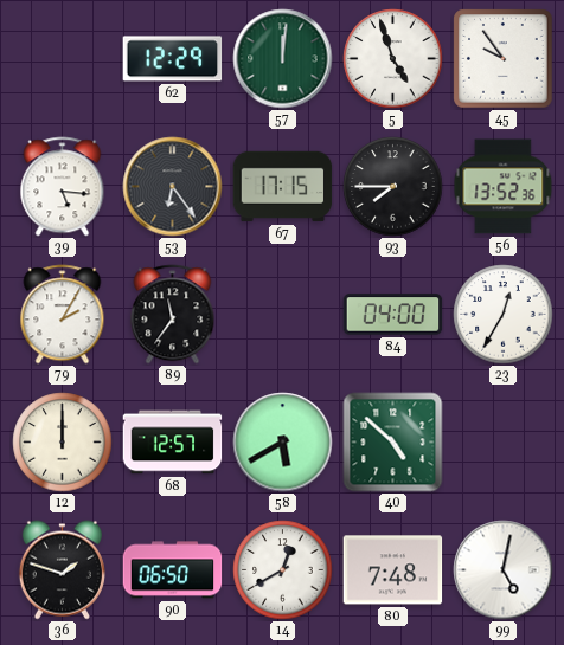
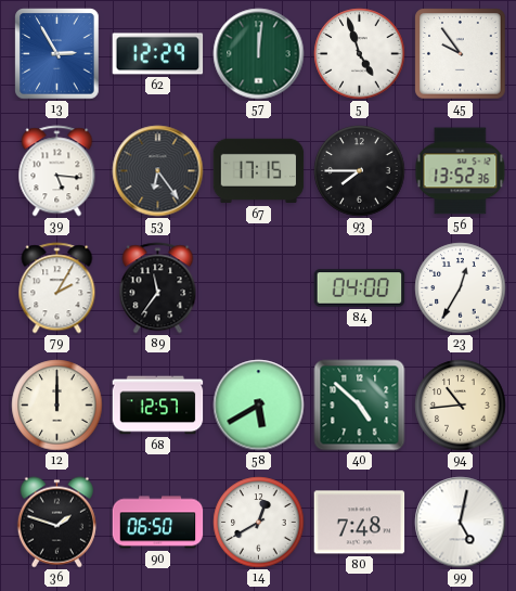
13: none -> 2:55
94: none -> 10:44
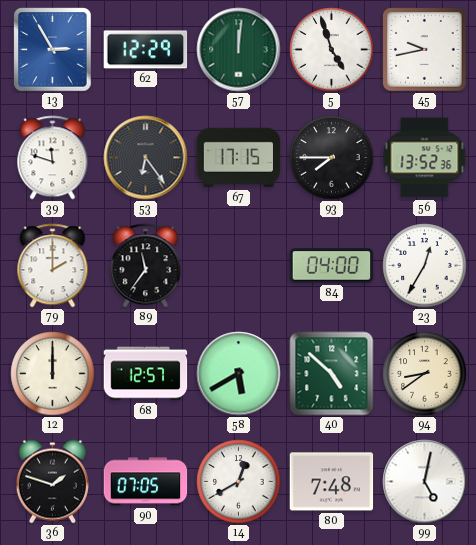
45: 9:54 -> 9:43
39: 5:16 -> 11:48
79: 2:05 -> 2:00
94: 10:44 -> 8:39
90: 06:50 -> 07:05
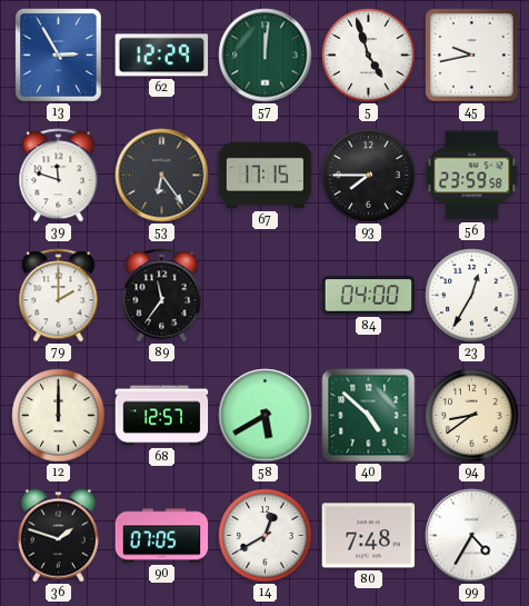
56: 13:52 -> 23:59
99: 5:02 -> 4:35
